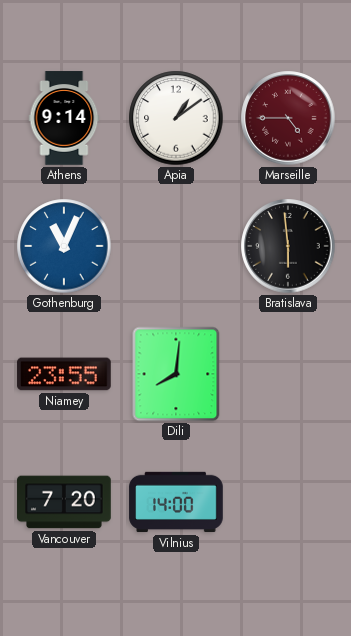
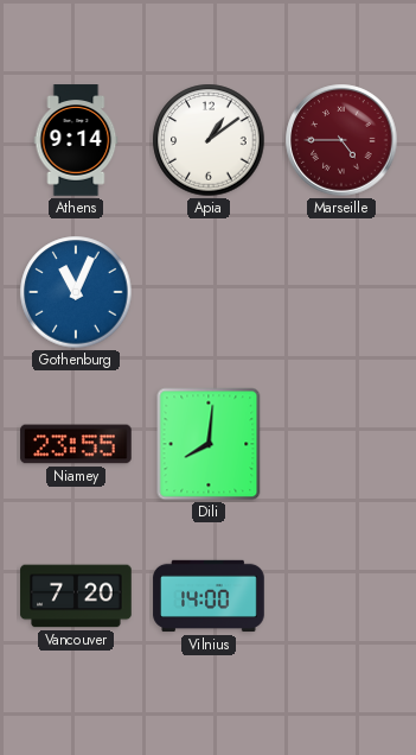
Bratislava: 5:59 -> none
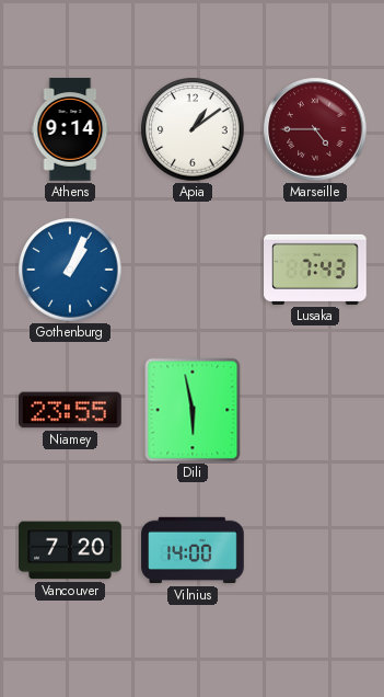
Gothenburg: 11:04 -> 1:04
Lusaka: none -> 7:43
Dili: 8:01 -> 5:58
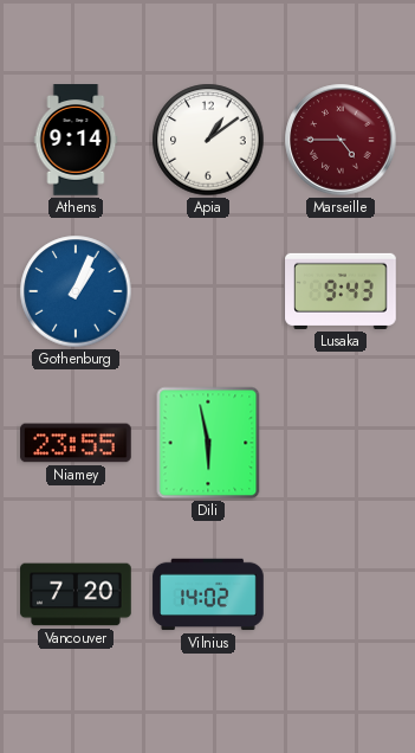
Lusaka: 7:43 -> 9:43
Vilnius: 14:00 -> 14:02
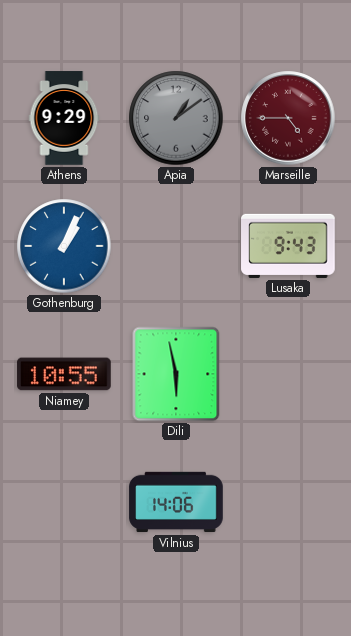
Athens: 9:14 -> 9:29
Apia dial: white -> grey
Niamey: 23:55 -> 10:55
Vancouver: 7:20 -> none
Vilnius: 14:02 -> 14:06
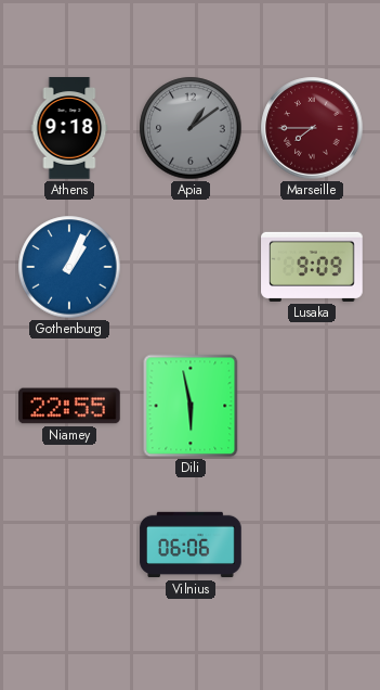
Athens: 9:29 -> 9:18
Marseille: 4:45 -> 7:45
Lusaka: 9:43 -> 9:09
Niamey: 10:55 -> 22:55
Vilnius: 14:06 -> 06:06
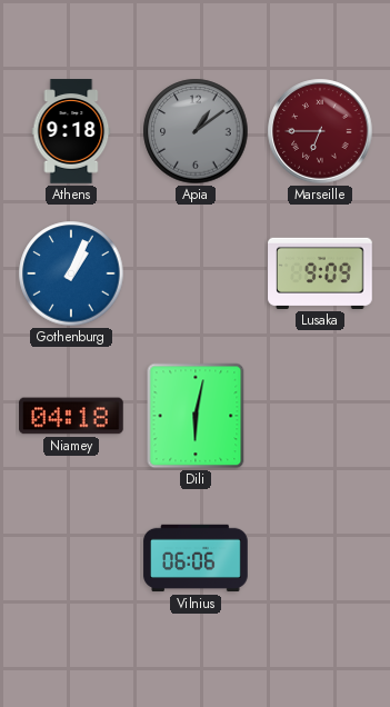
Marseille: 7:45 -> 6:45
Niamey: 22:55 -> 04:18
Dili: 5:58 -> 6:02
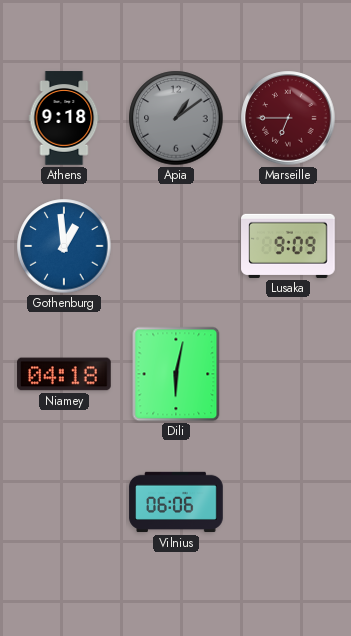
Gothenburg: 1:04 -> 12:59
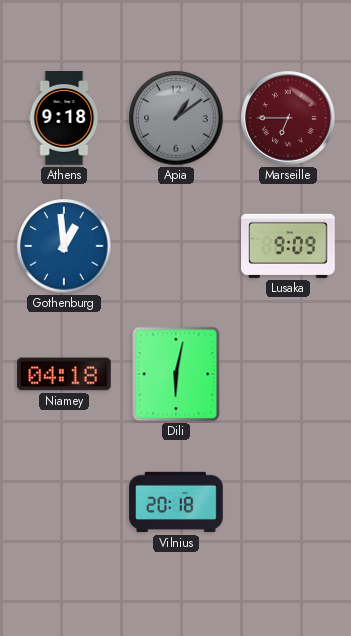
Vilnius: 06:06 -> 20:18
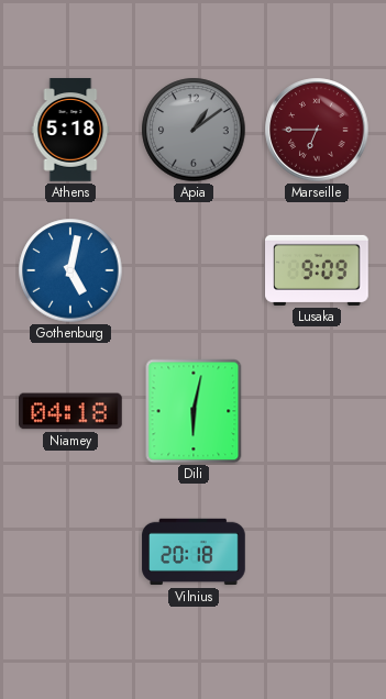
Athens: 9:18 -> 5:18
Gothenburg: 12:59 -> 5:02
